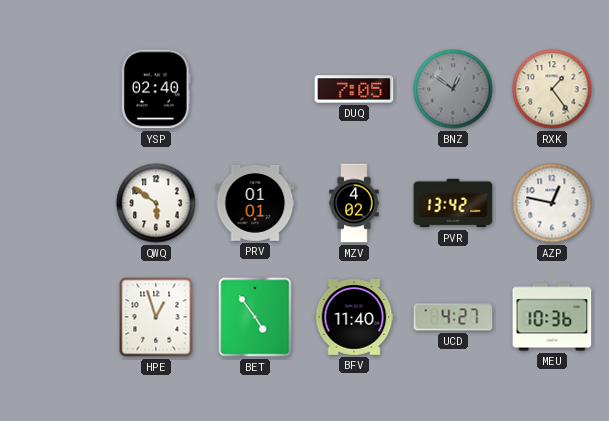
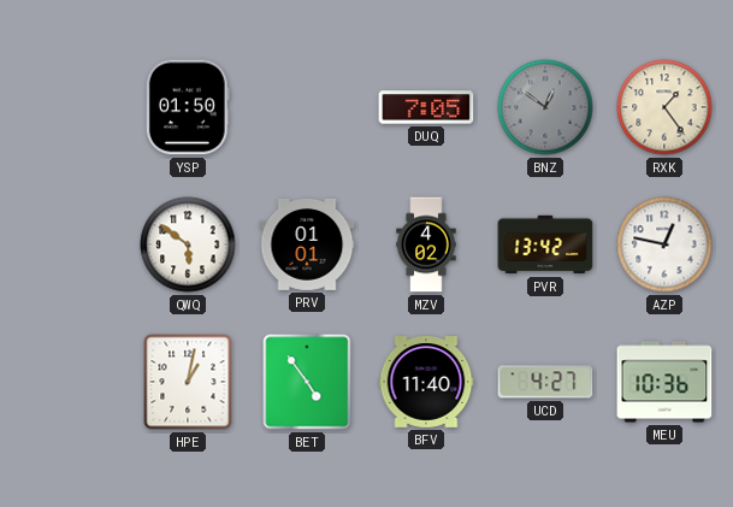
YSP: 02:40 -> 01:50
HPE: 12:57 -> 1:02
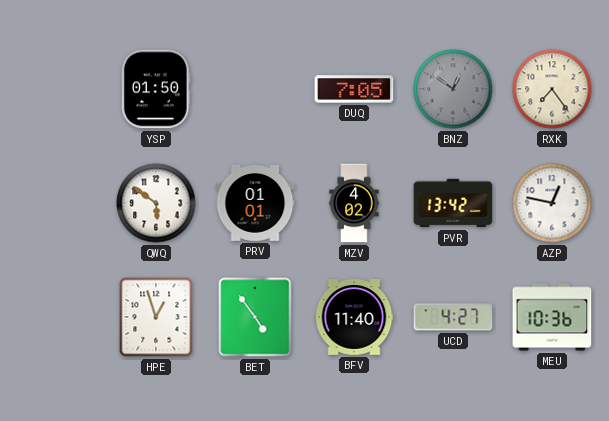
RXK: 1:24 -> 7:24
HPE: 1:02 -> 12:57
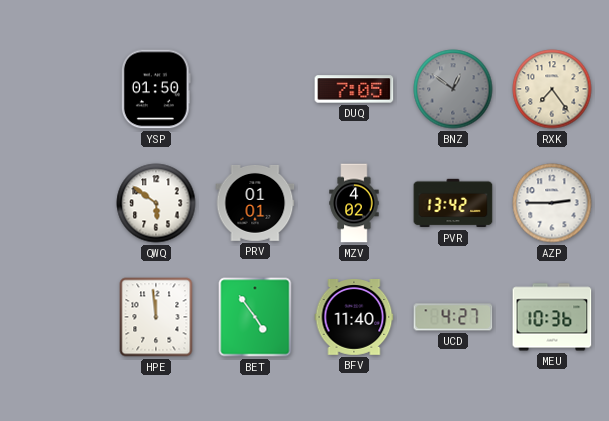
AZP: 12:47 -> 2:45
HPE: 12:57 -> 11:59
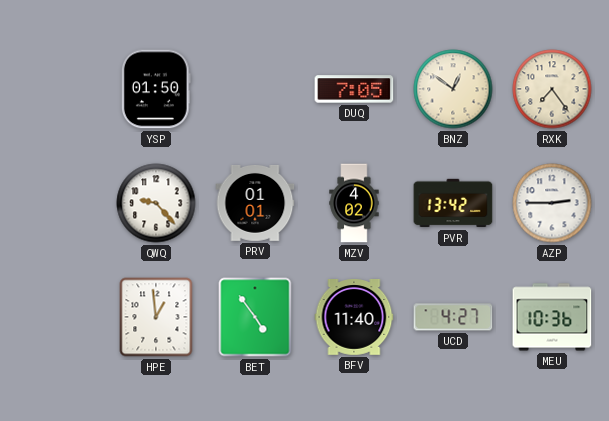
BNZ dial: grey -> cream
QWQ: 5:51 -> 9:23
HPE: 11:59 -> 12:59
